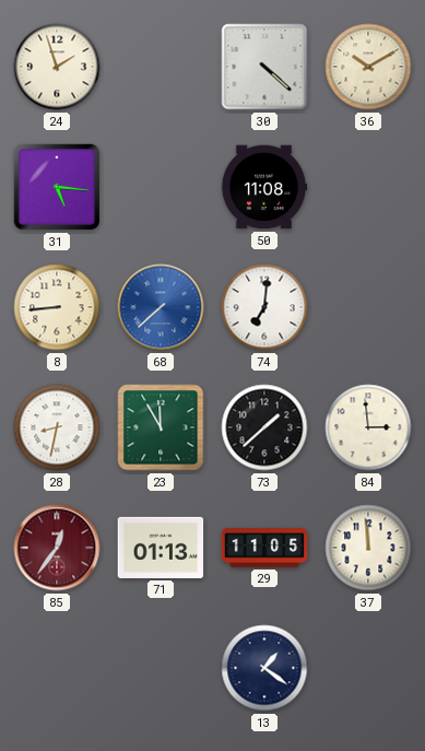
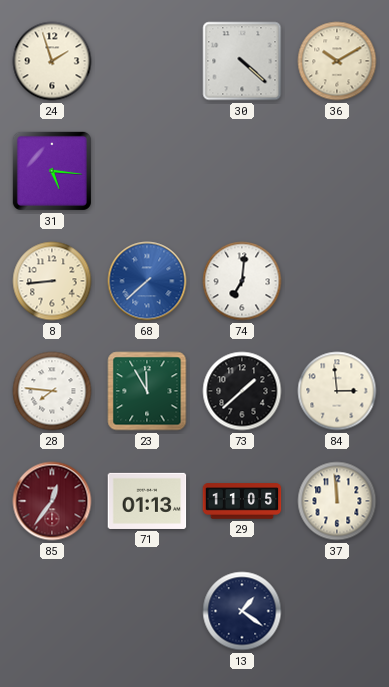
50: 11:08 -> none
28: 8:32 -> 7:46
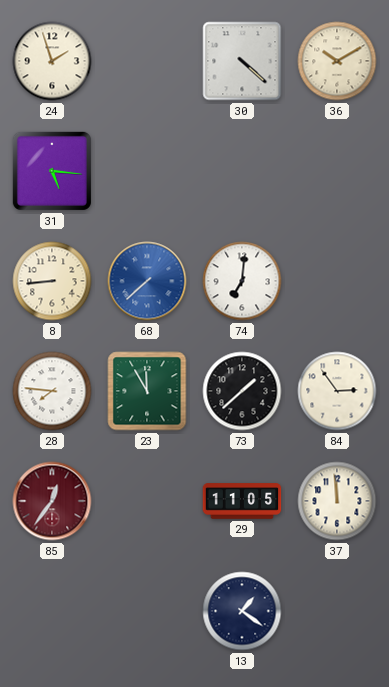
84: 2:59 -> 2:54
71: 01:13 -> none
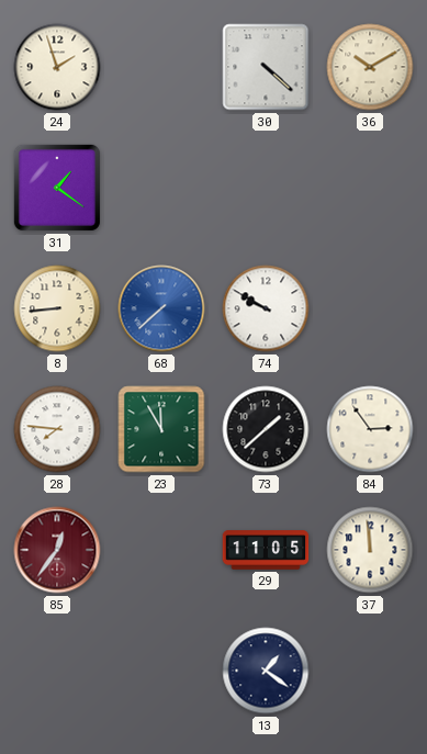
31: 5:16 -> 1:21
74: 7:01 -> 9:50
